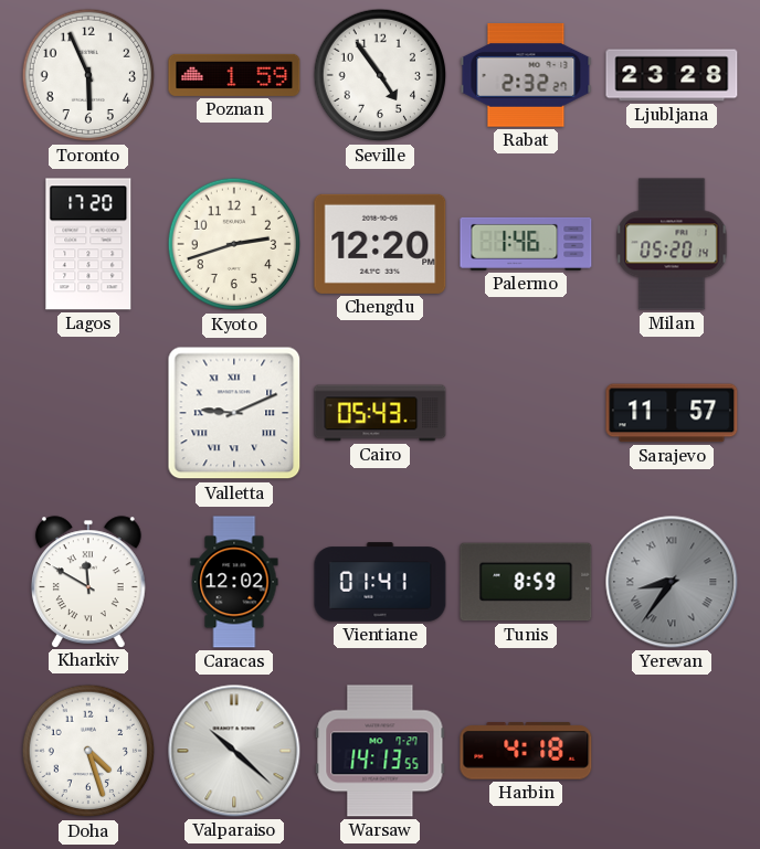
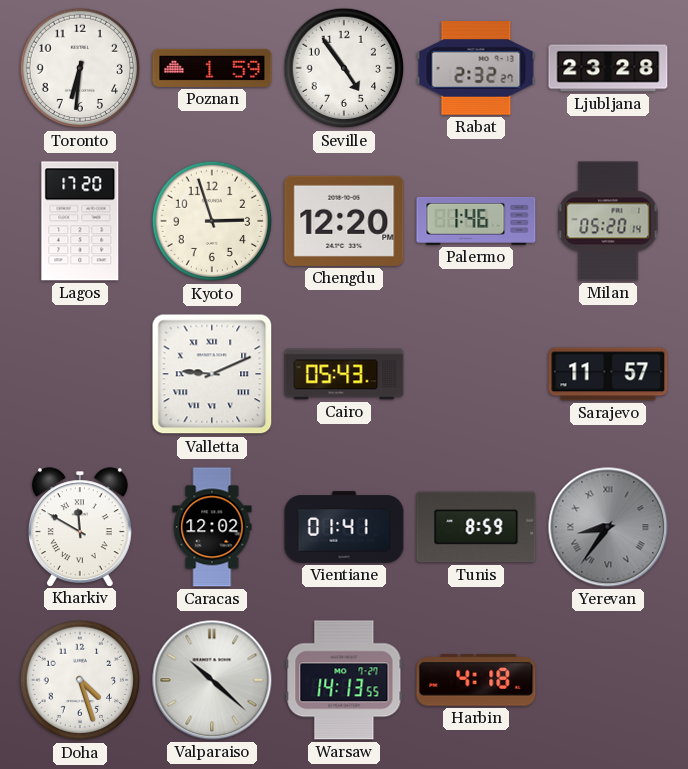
Toronto: 5:56 -> 6:31
Kyoto: 2:42 -> 2:57
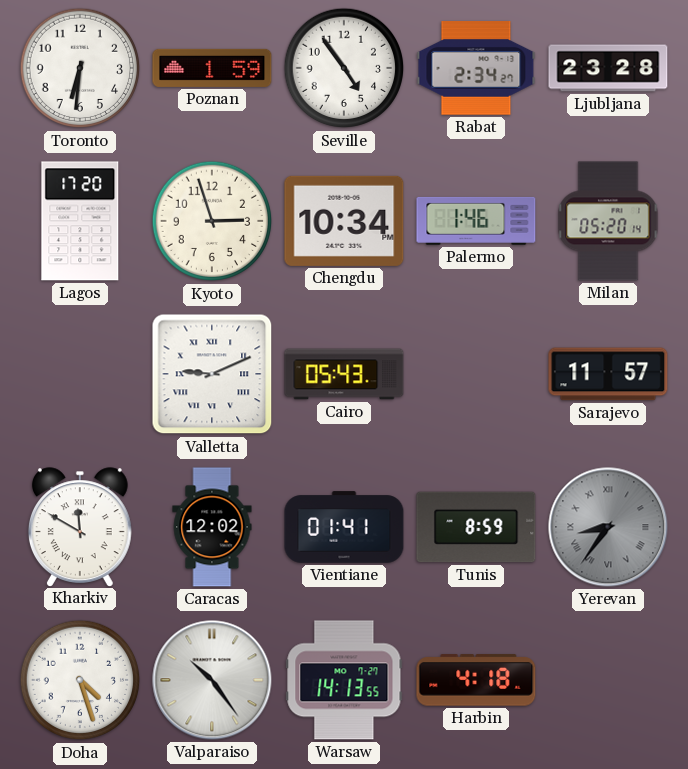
Rabat: 2:32 -> 2:34
Chengdu: 12:20 -> 10:34
Valparaiso: 10:22 -> 10:24
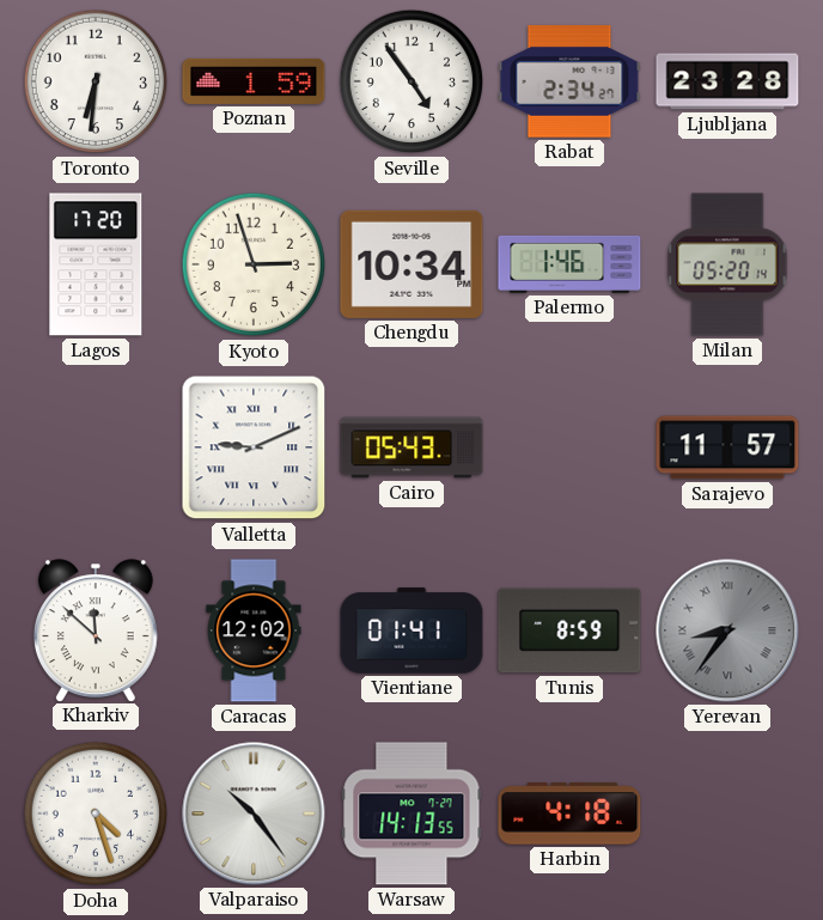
Kharkiv: 11:50 -> 11:52
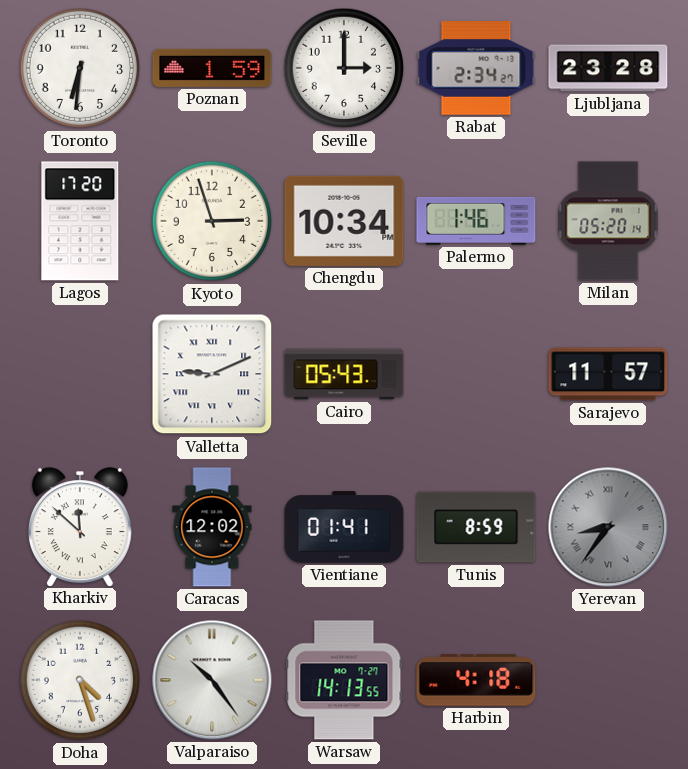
Seville: 4:54 -> 3:00
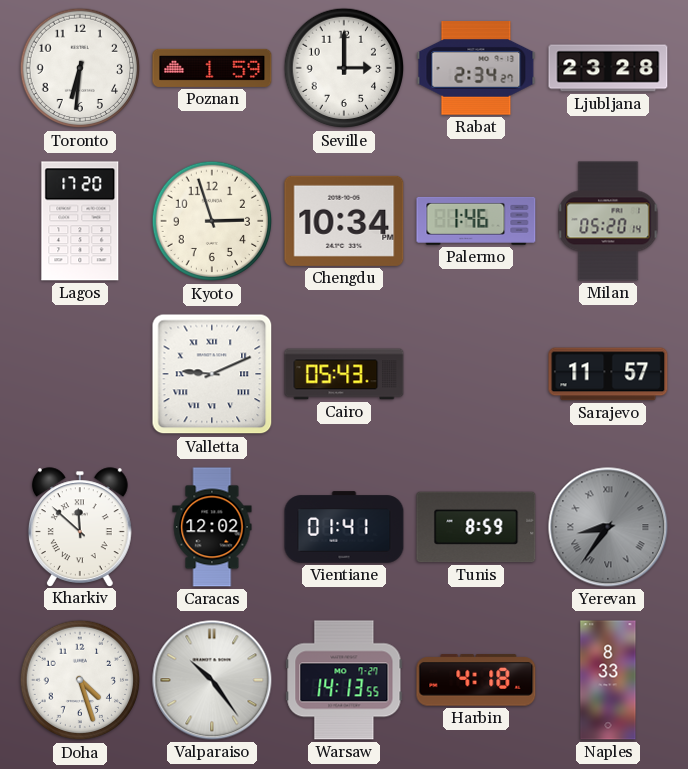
Naples: none -> 8:33
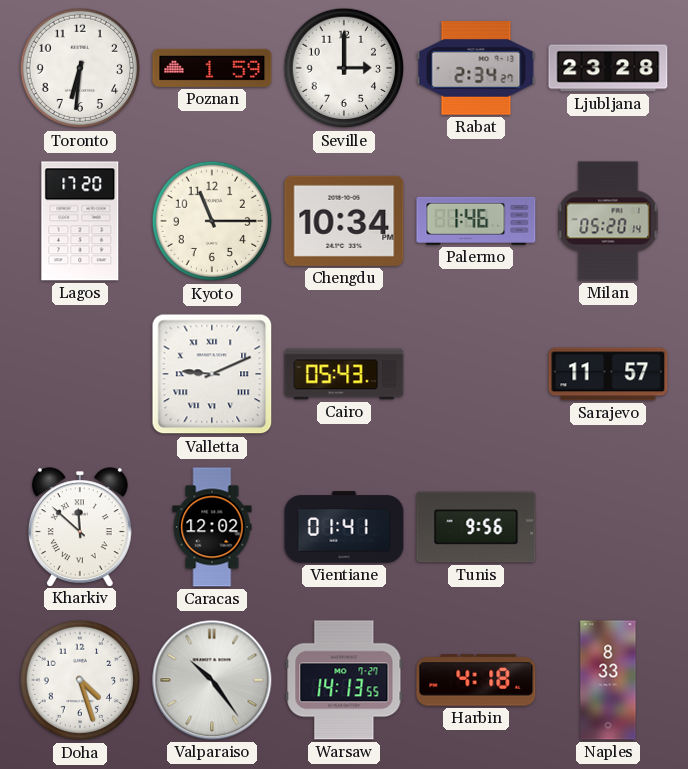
Kyoto: 2:57 -> 11:15
Tunis: 8:59 -> 9:56
Yerevan: 8:36 -> none
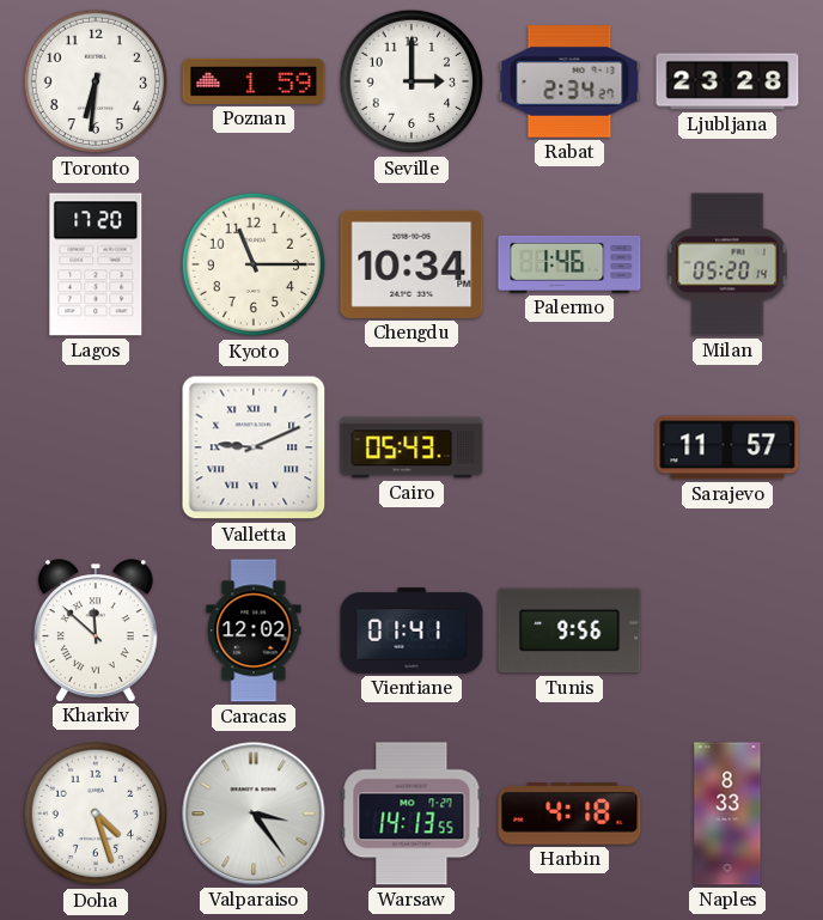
Valparaiso: 10:24 -> 3:24
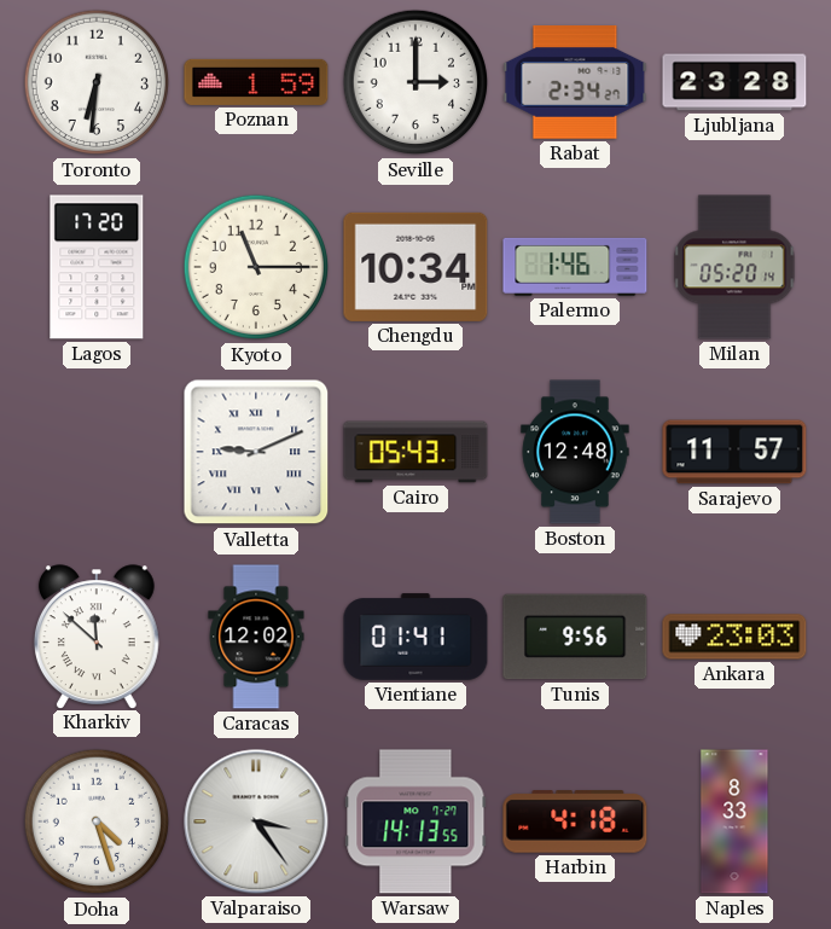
Boston: none -> 12:48
Ankara: none -> 23:03
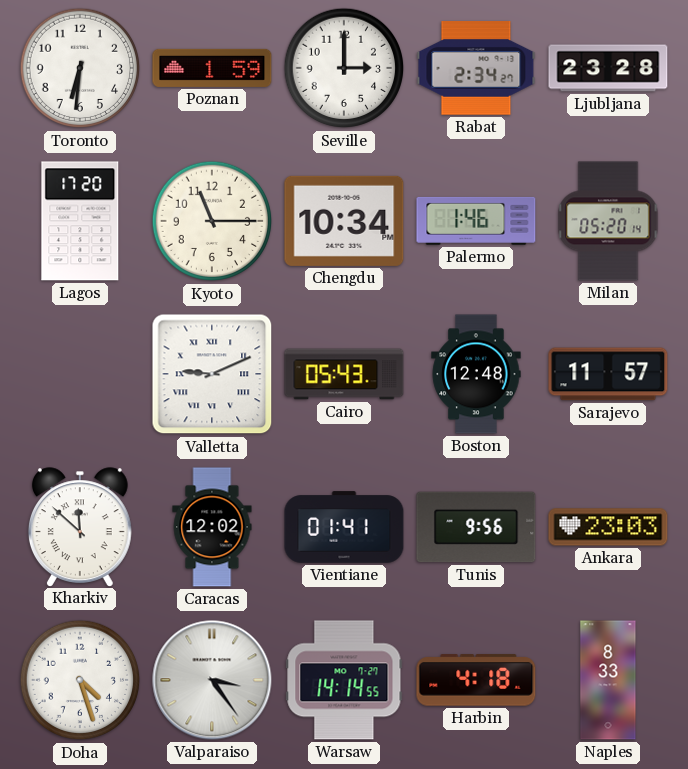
Warsaw: 14:13 -> 14:14
